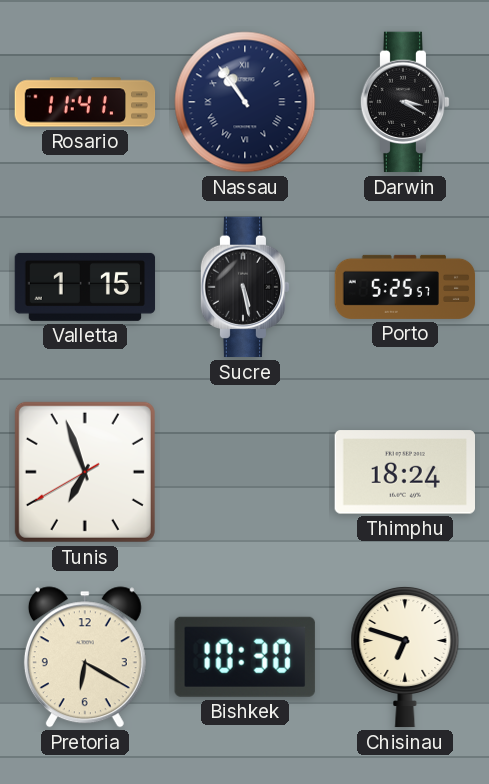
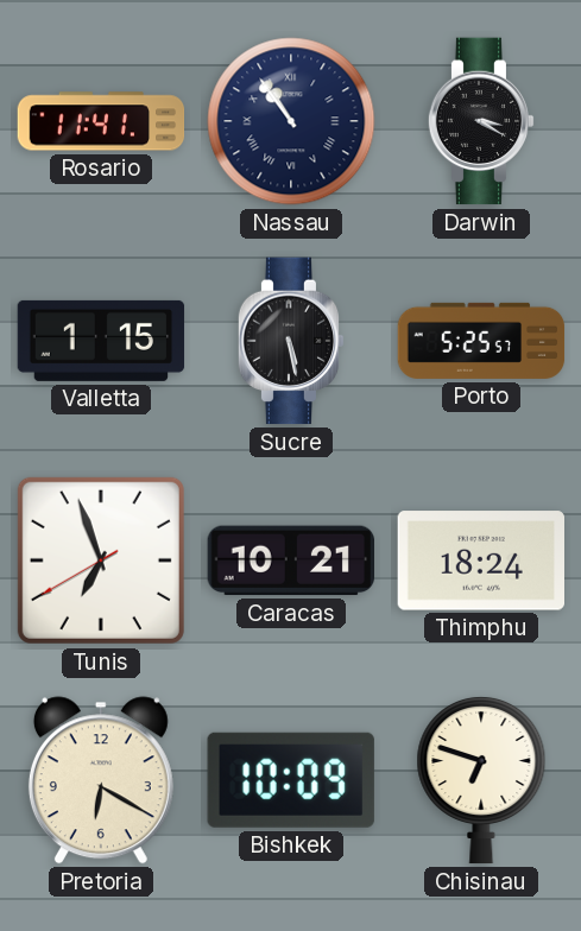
Caracas: none -> 10:21
Bishkek: 10:30 -> 10:09
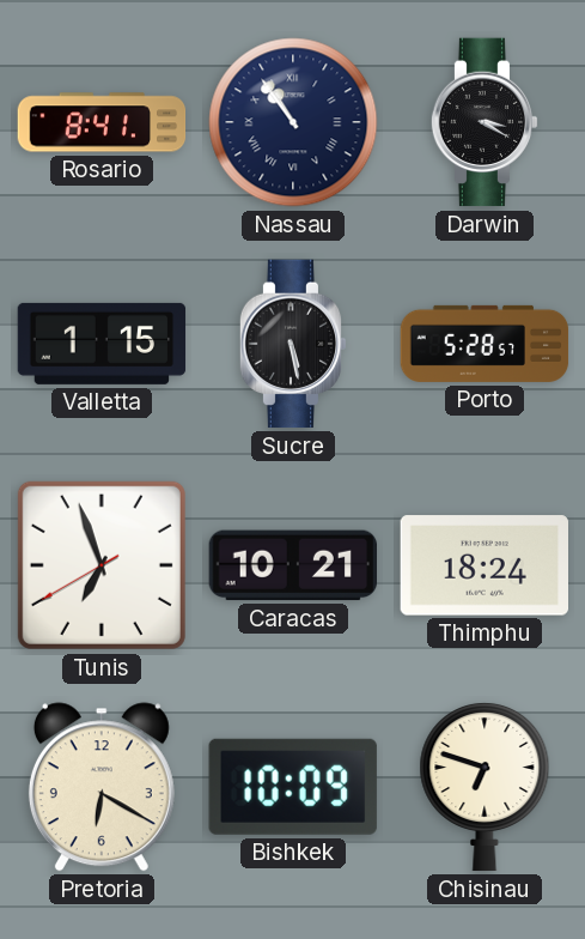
Rosario: 11:41 -> 8:41
Porto: 5:25 -> 5:28
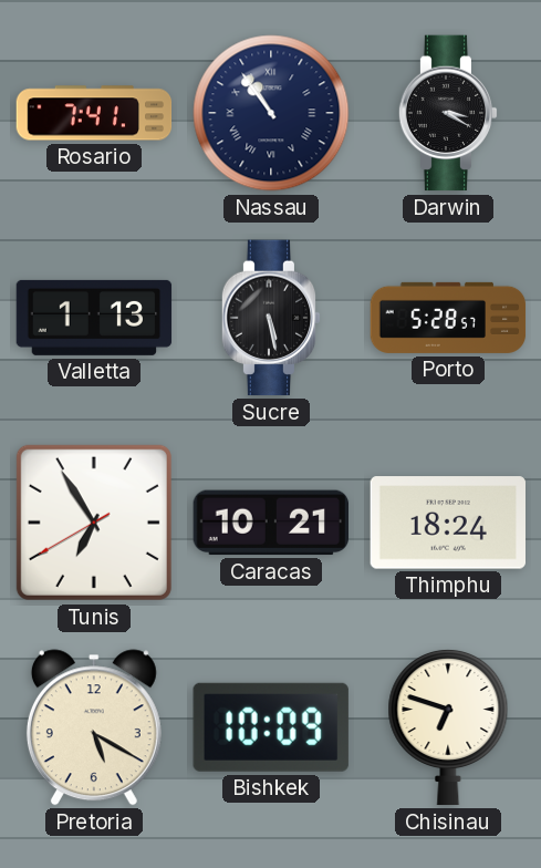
Rosario: 8:41 -> 7:41
Valletta: 1:15 -> 1:13
Tunis: 6:56 -> 6:54
Pretoria: 6:20 -> 5:20
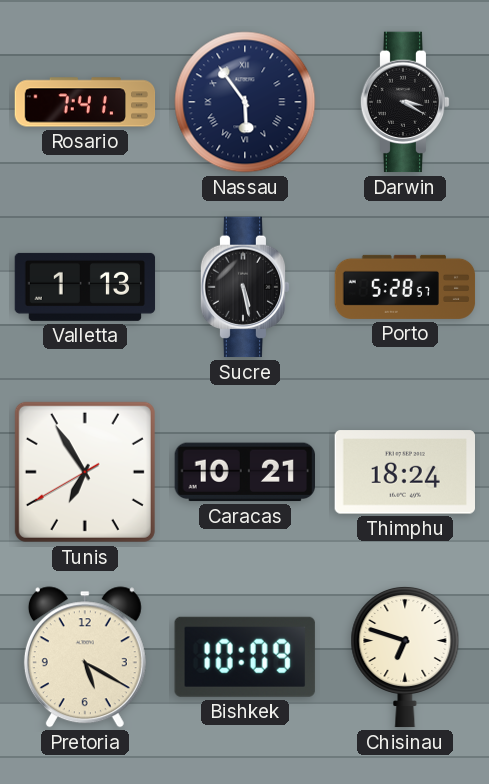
Nassau: 10:54 -> 5:54
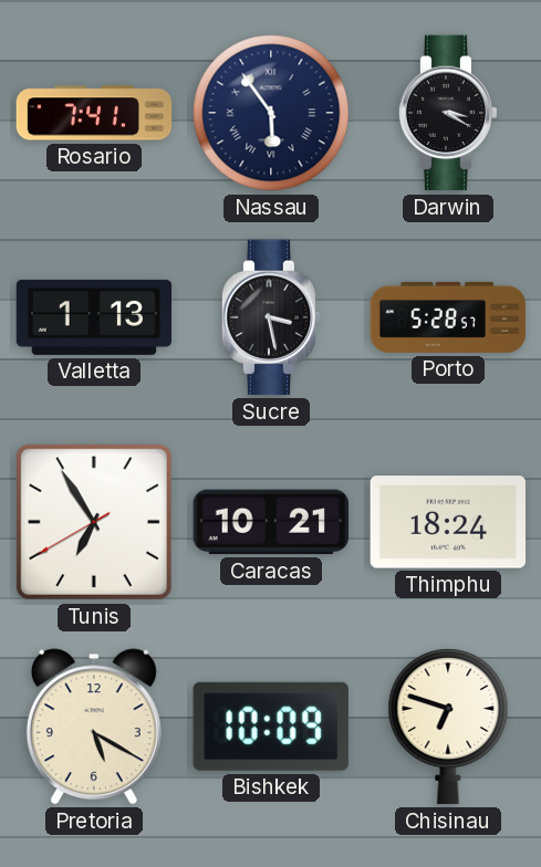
Sucre: 5:28 -> 3:28
